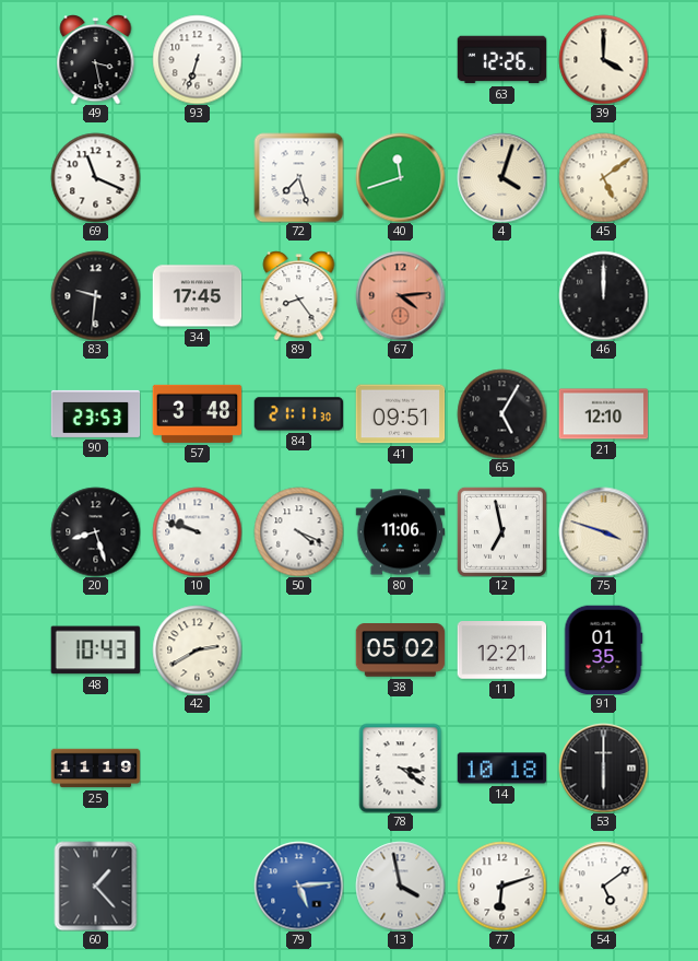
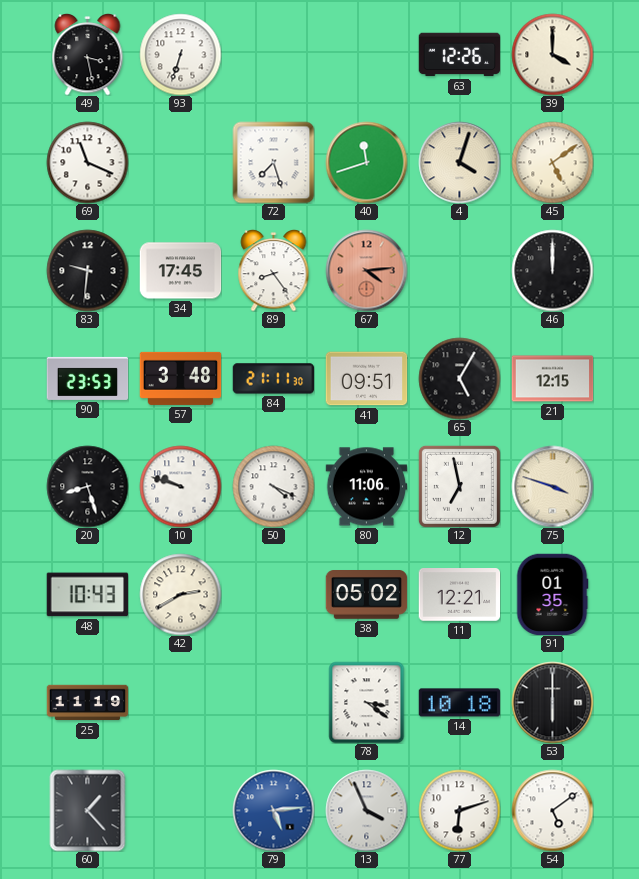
21: 12:10 -> 12:15
13: 3:58 -> 3:56
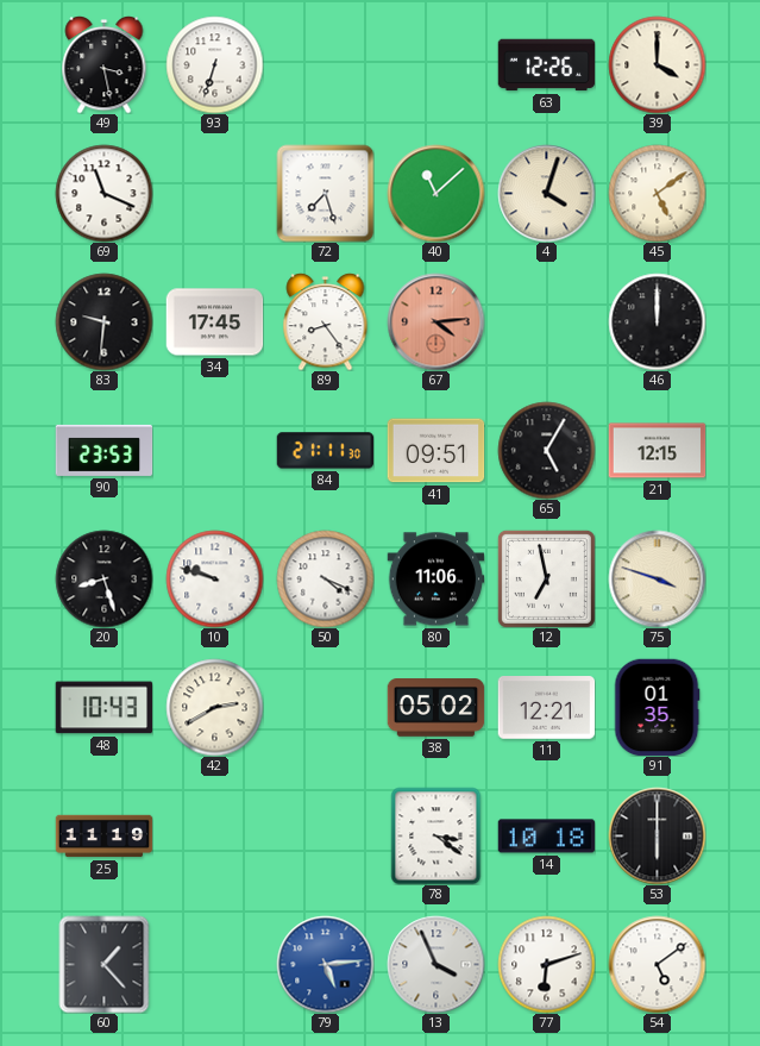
40: 11:42 -> 11:08
57: 3:48 -> none
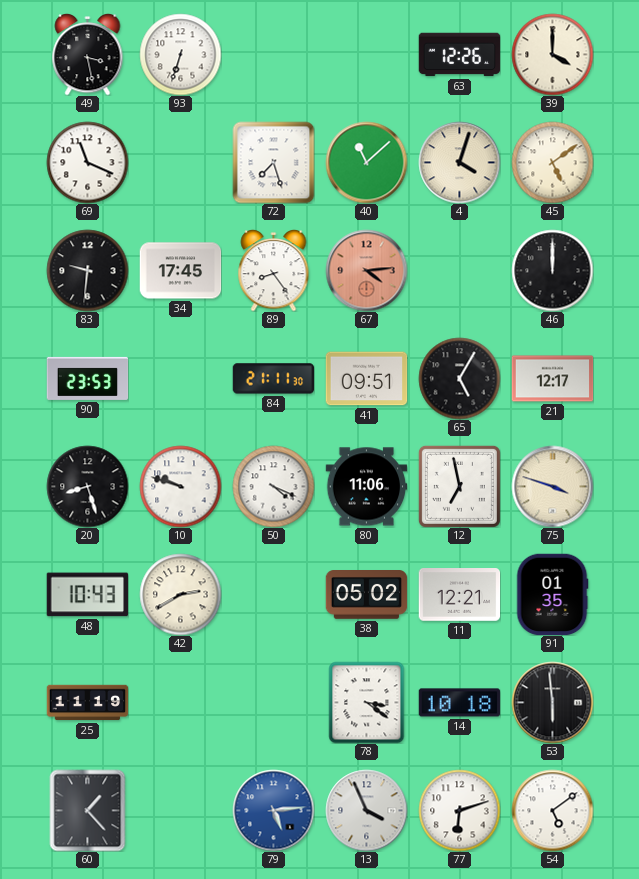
21: 12:15 -> 12:17
53: 6:00 -> 5:59
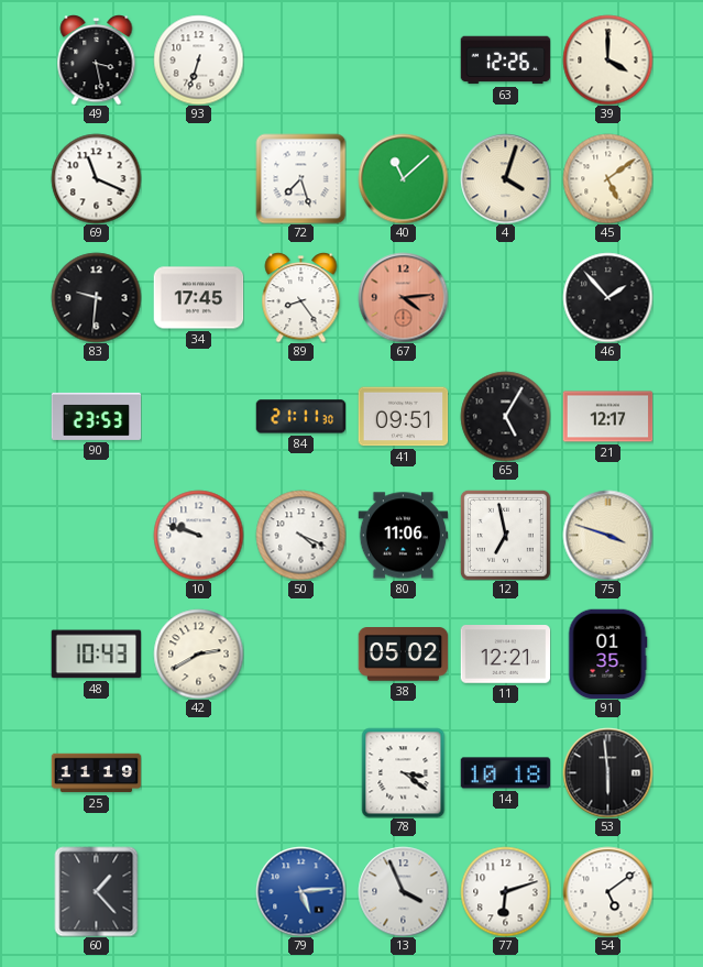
46: 12:00 -> 1:53
20: 8:27 -> none
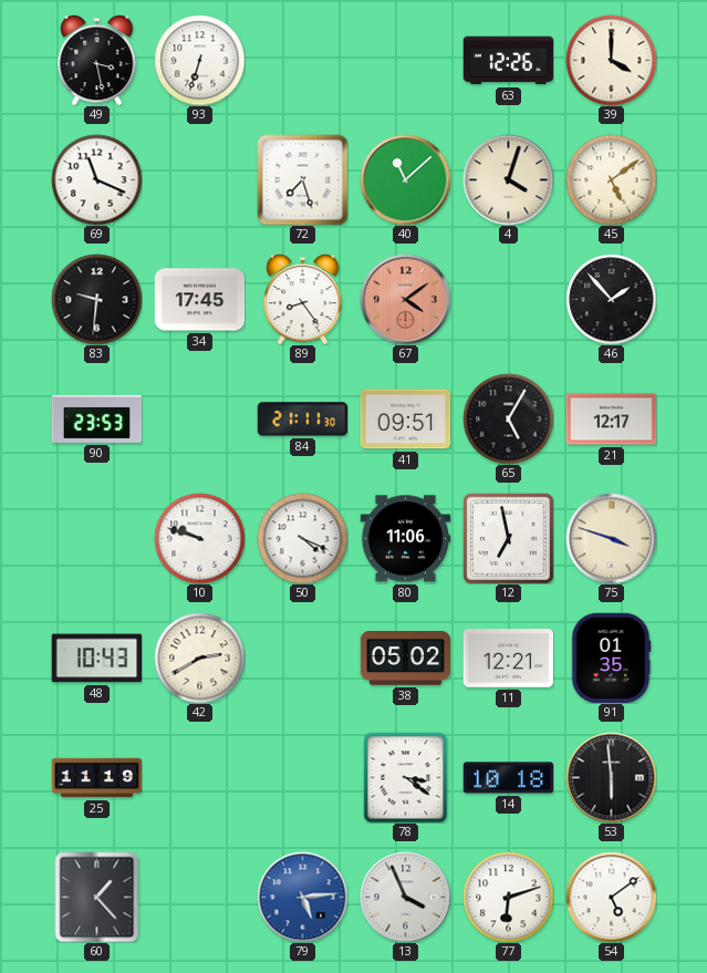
67: 4:14 -> 4:09
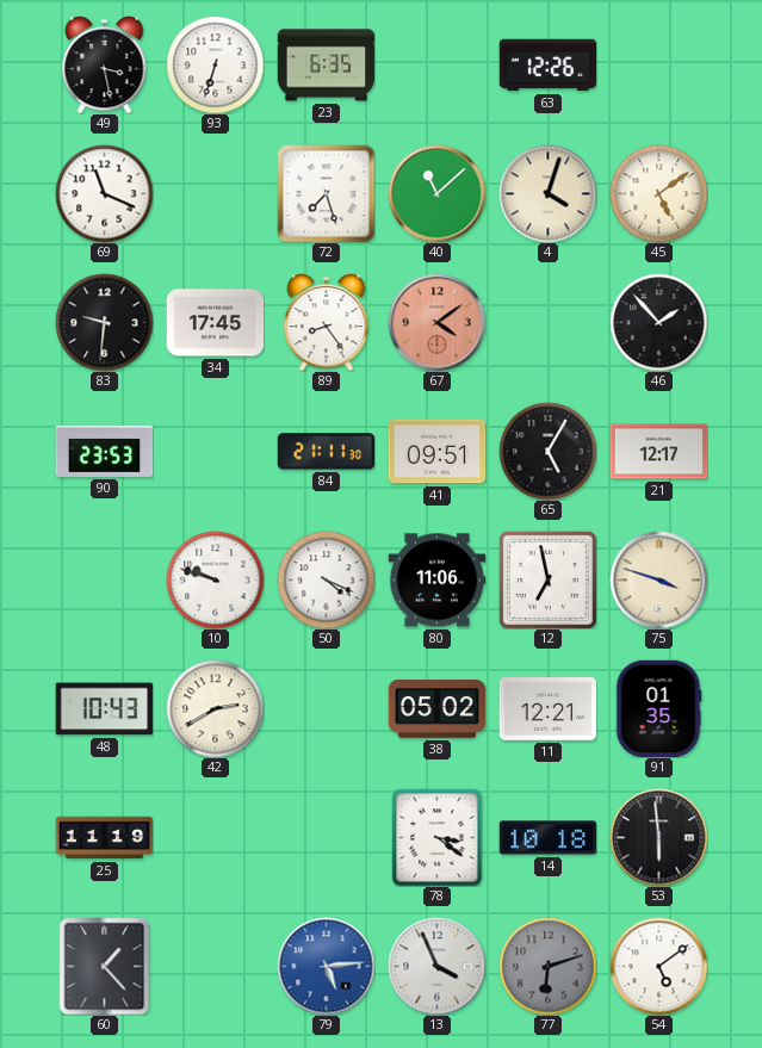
23: none -> 6:35
39: 4:00 -> none
77 dial: white -> grey
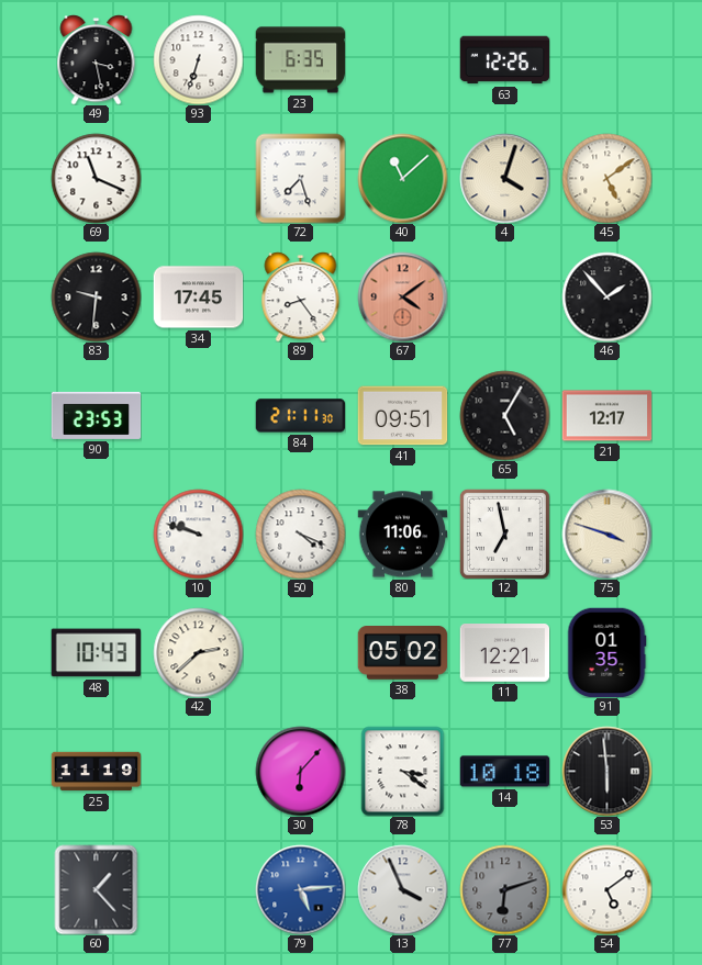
42: 2:40 -> 2:38
30: none -> 6:07
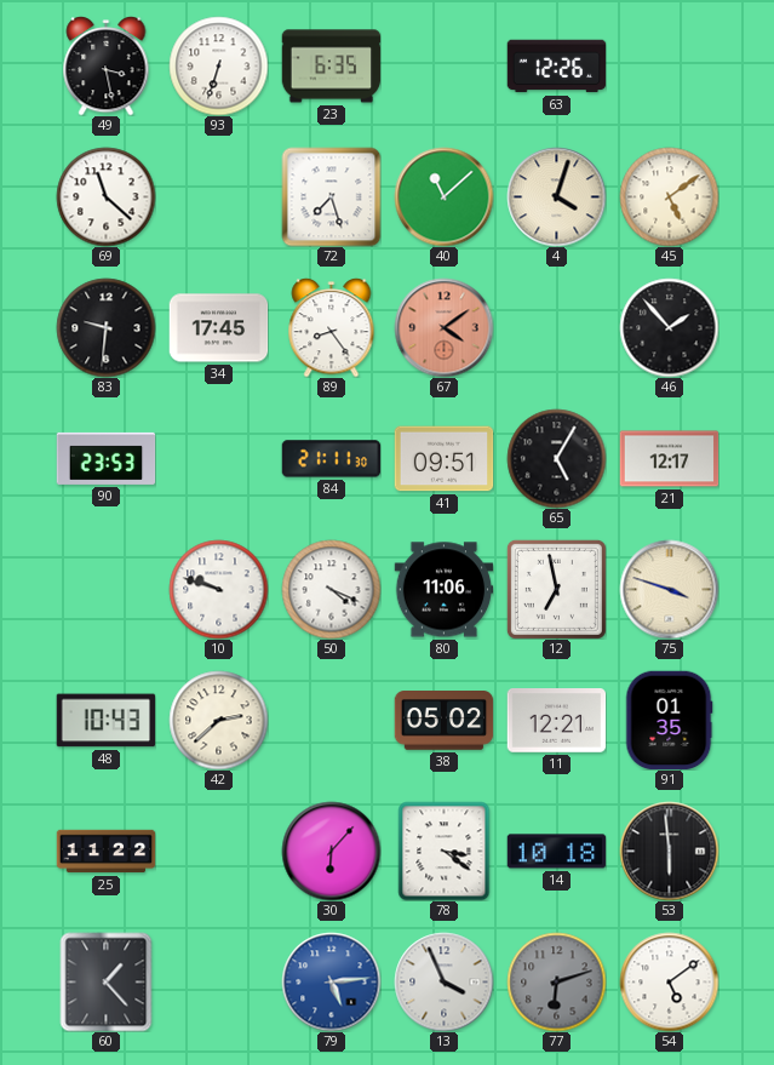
69: 11:19 -> 11:22
25: 11:19 -> 11:22
